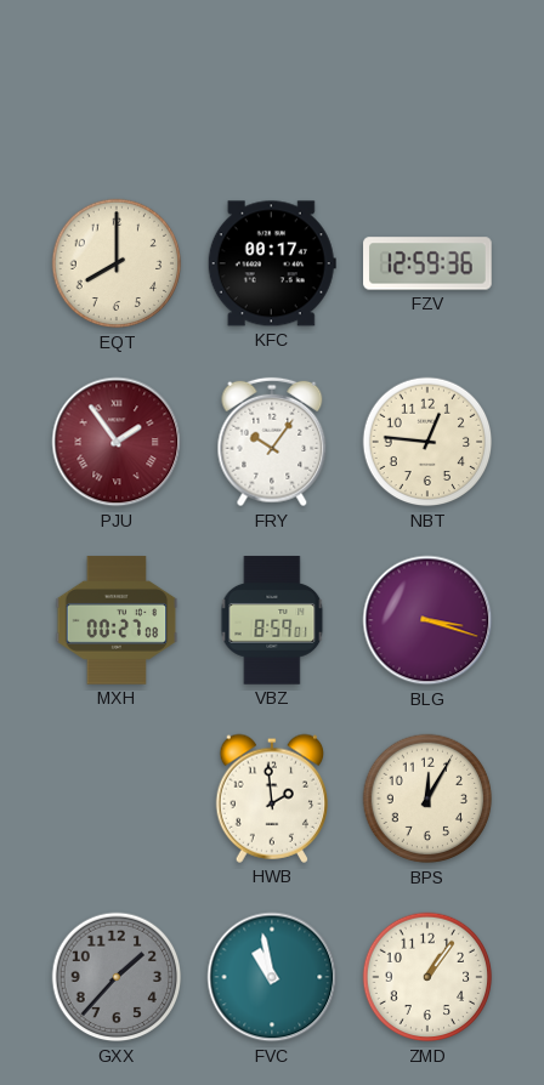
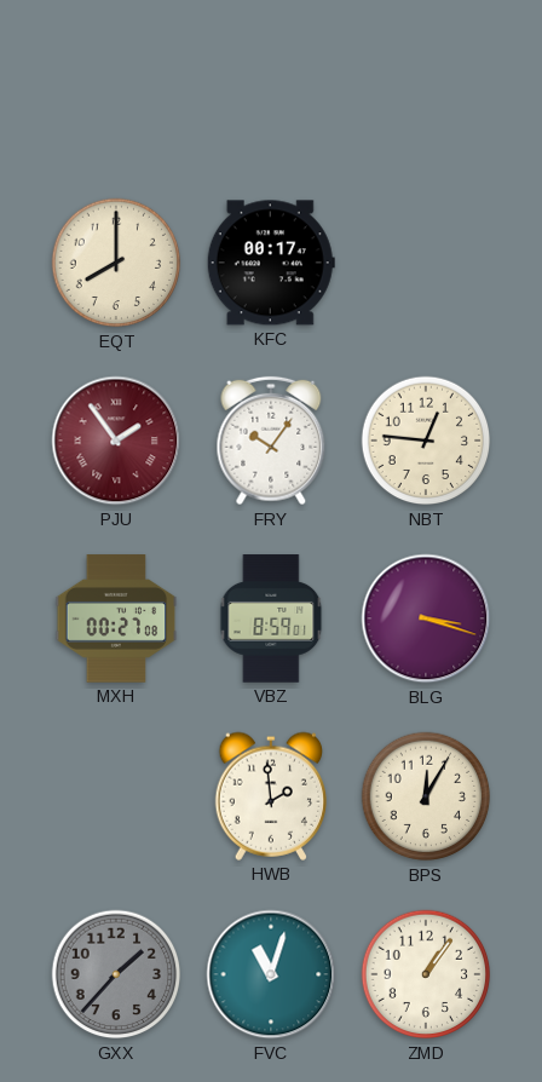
FZV: 12:59 -> none
FVC: 10:58 -> 11:03
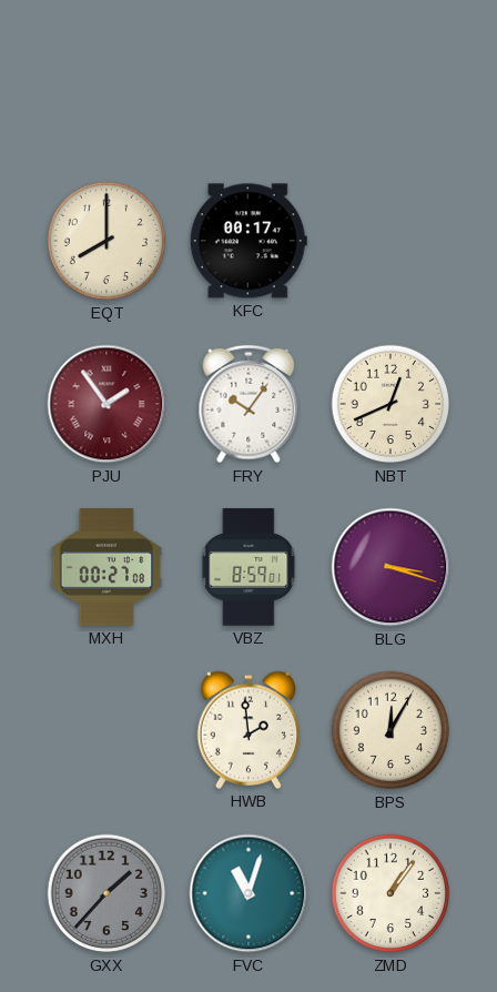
NBT: 12:46 -> 12:41
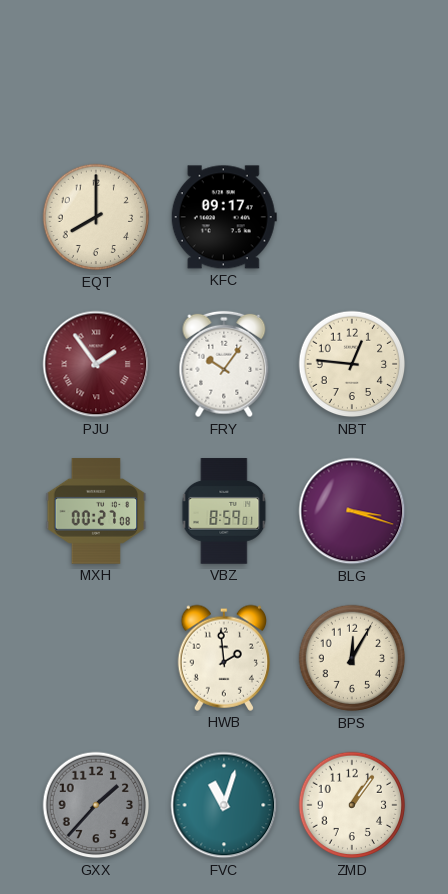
KFC: 00:17 -> 09:17
NBT: 12:41 -> 12:46
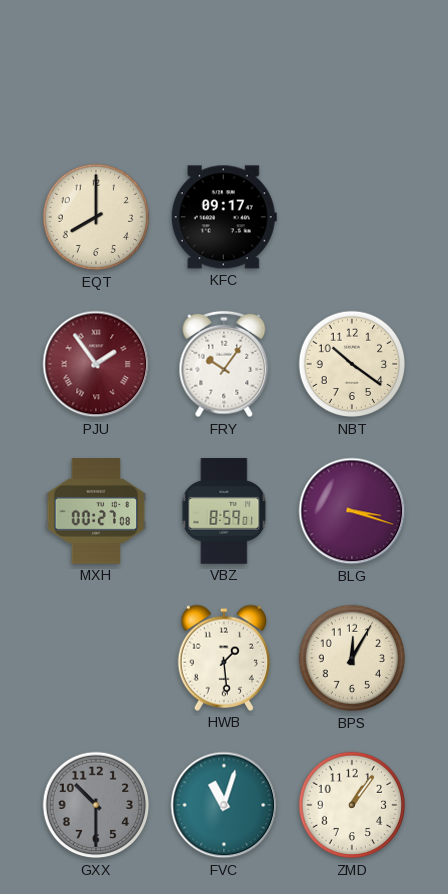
NBT: 12:46 -> 10:21
HWB: 1:59 -> 1:29
GXX: 1:37 -> 10:30
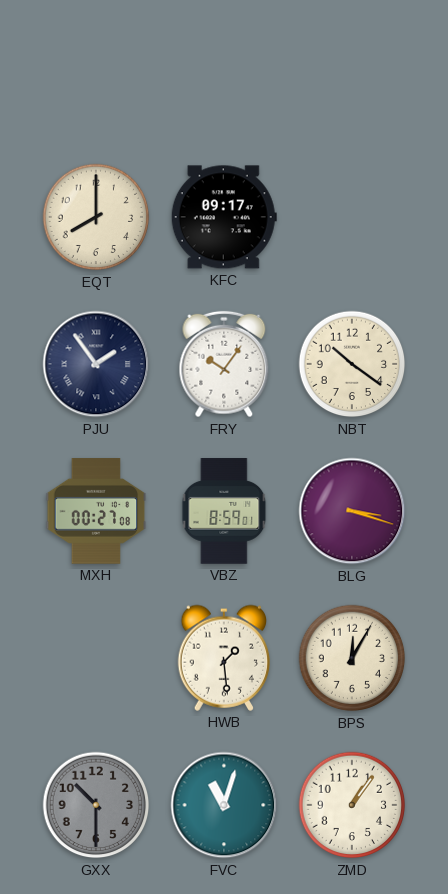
PJU dial: burgundy -> navy
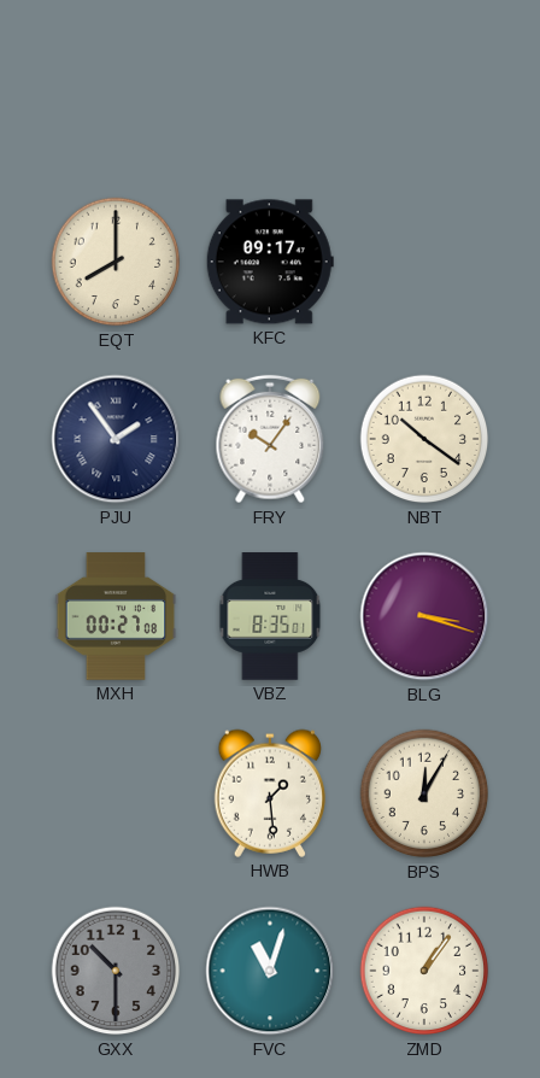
VBZ: 8:59 -> 8:35
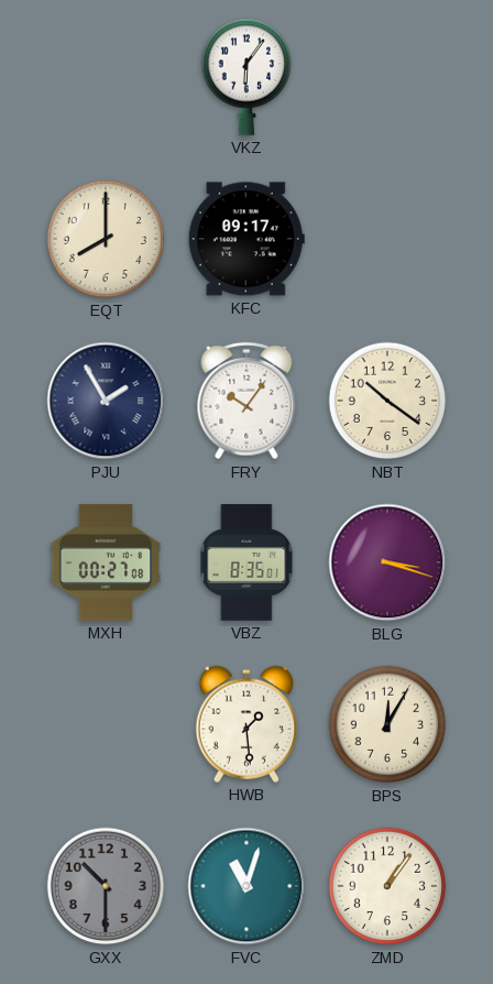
VKZ: none -> 6:06
PJU: 1:54 -> 1:55
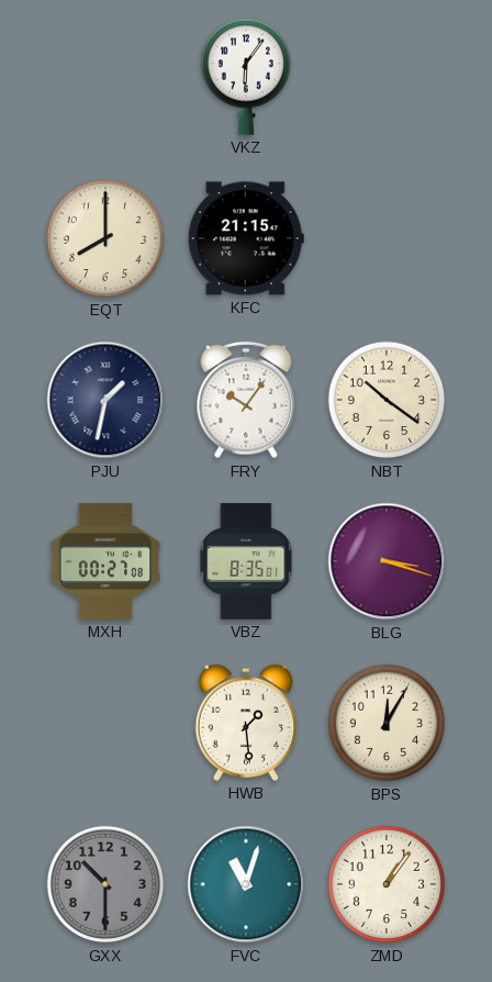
KFC: 09:17 -> 21:15
PJU: 1:55 -> 1:32
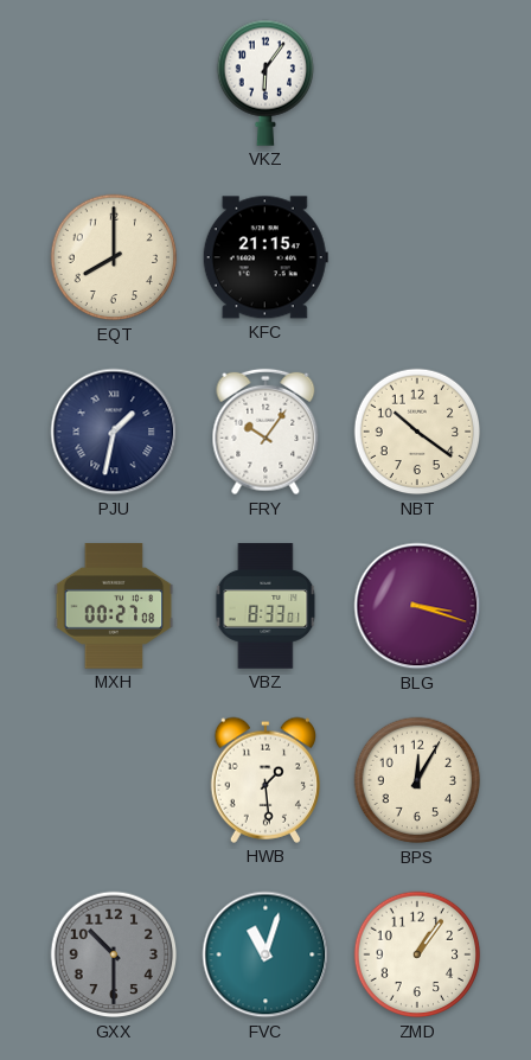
VBZ: 8:35 -> 8:33
